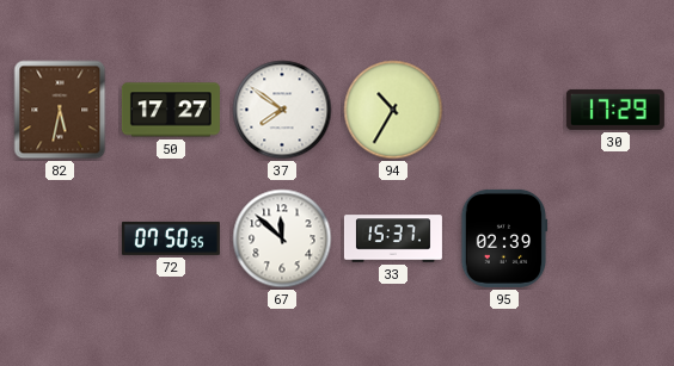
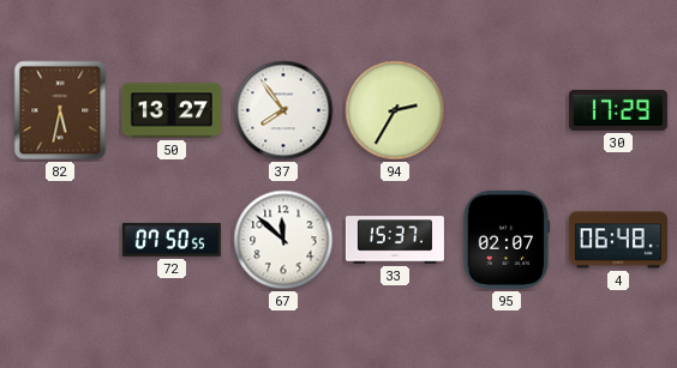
50: 17:27 -> 13:27
37: 7:51 -> 7:54
94: 10:35 -> 2:35
95: 02:39 -> 02:07
4: none -> 06:48
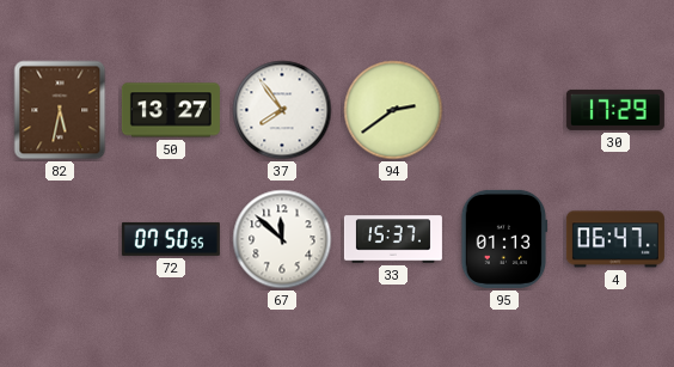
94: 2:35 -> 2:39
95: 02:07 -> 01:13
4: 06:48 -> 06:47
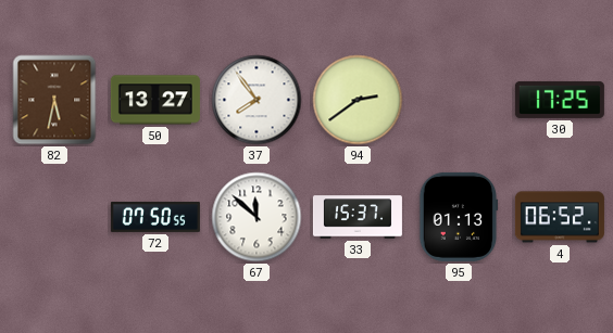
30: 17:29 -> 17:25
4: 06:47 -> 06:52
